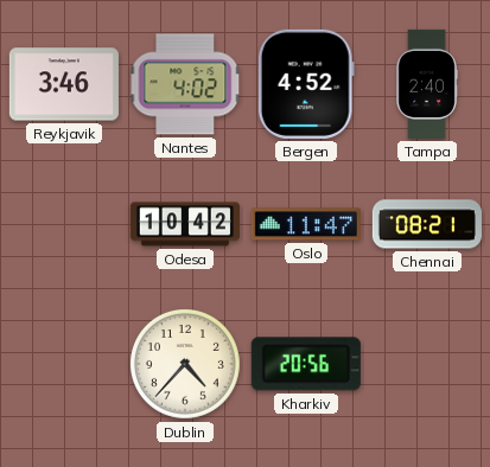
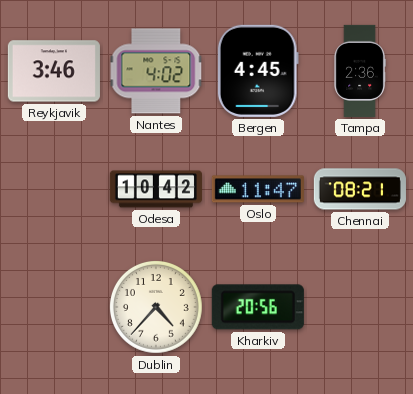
Bergen: 4:52 -> 4:45
Tampa: 2:40 -> 2:36
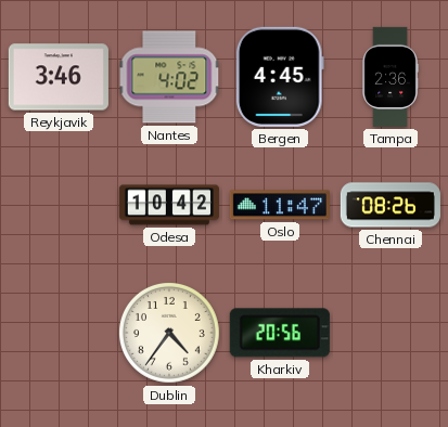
Chennai: 08:21 -> 08:26
Dublin: 4:37 -> 4:36
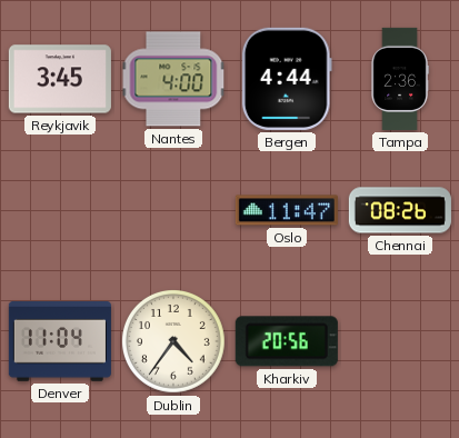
Reykjavik: 3:46 -> 3:45
Nantes: 4:02 -> 4:00
Bergen: 4:45 -> 4:44
Odesa: 10:42 -> none
Denver: none -> 11:04
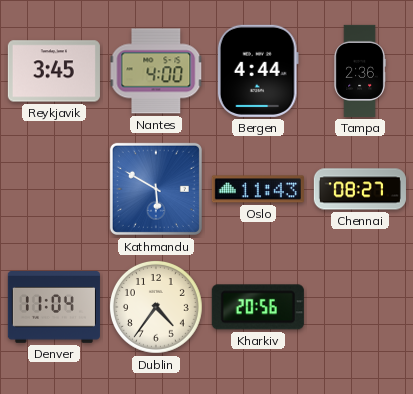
Kathmandu: none -> 5:50
Oslo: 11:47 -> 11:43
Chennai: 08:26 -> 08:27
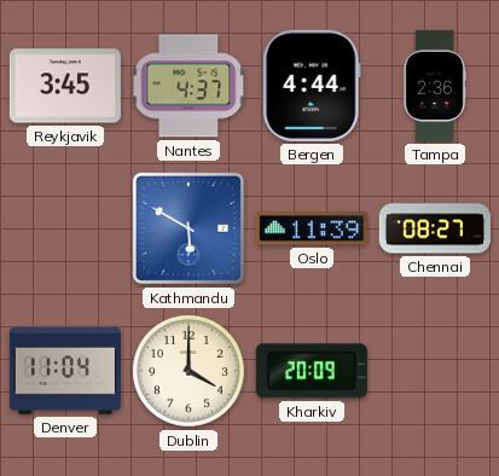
Nantes: 4:00 -> 4:37
Oslo: 11:43 -> 11:39
Dublin: 4:36 -> 4:00
Kharkiv: 20:56 -> 20:09
